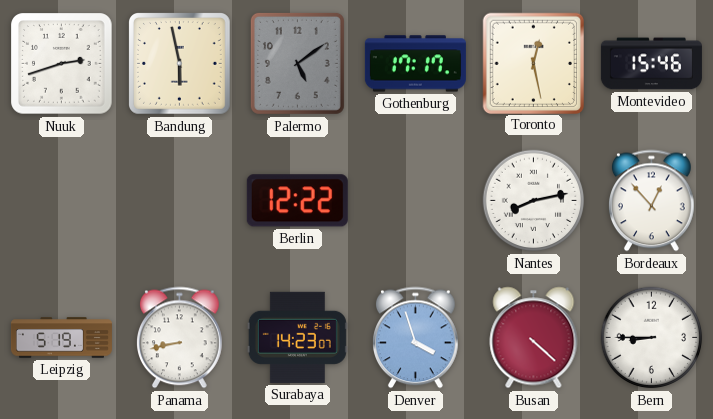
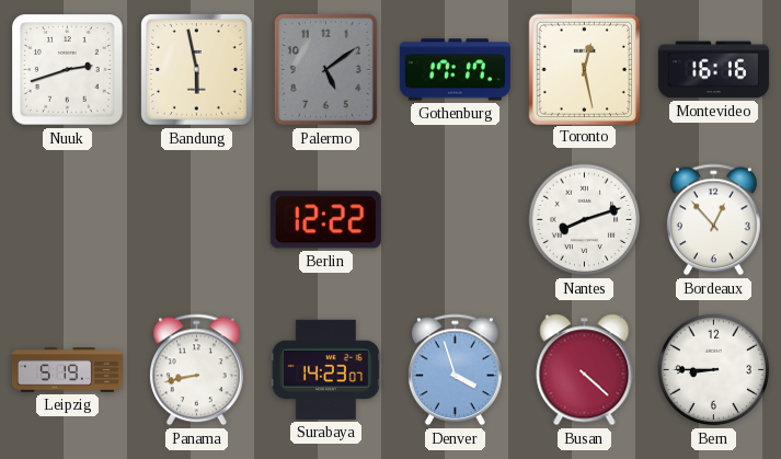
Montevideo: 15:46 -> 16:16
Nantes: 8:13 -> 8:12
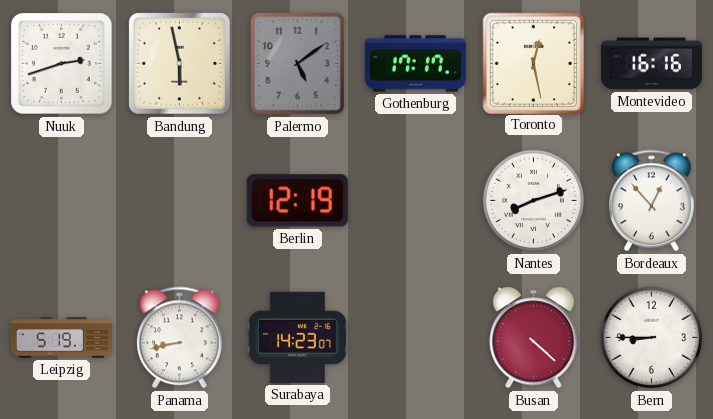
Berlin: 12:22 -> 12:19
Denver: 3:57 -> none
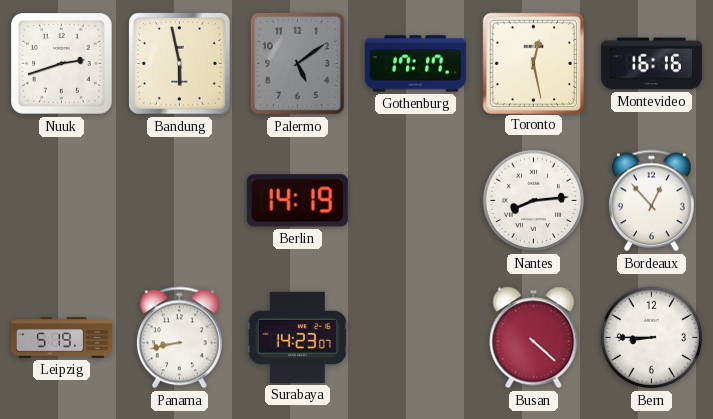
Berlin: 12:19 -> 14:19
Nantes: 8:12 -> 8:14
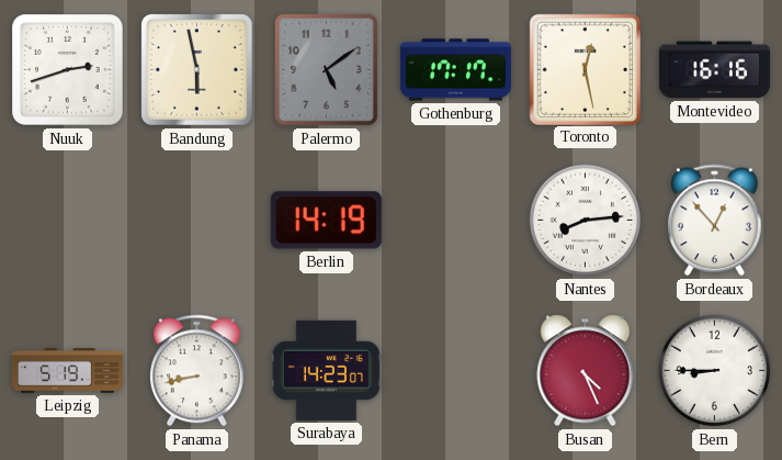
Busan: 4:22 -> 4:26
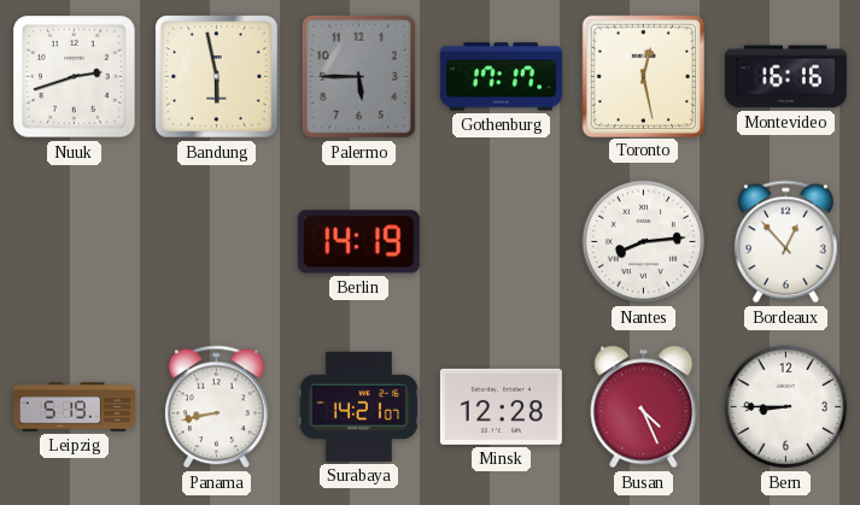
Palermo: 5:09 -> 5:45
Surabaya: 14:23 -> 14:21
Minsk: none -> 12:28
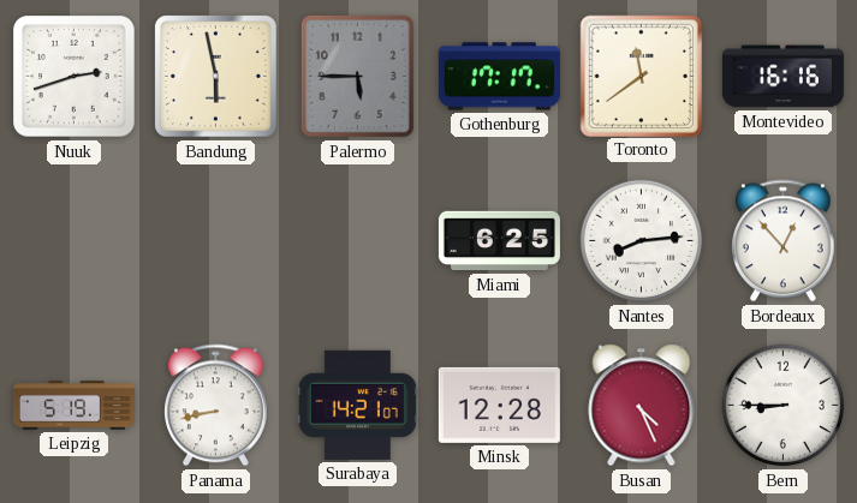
Toronto: 12:28 -> 11:39
Berlin: 14:19 -> none
Miami: none -> 6:25
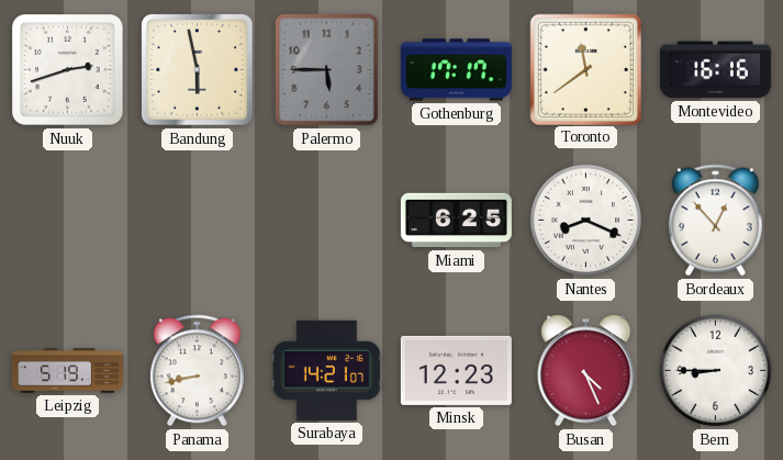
Nantes: 8:14 -> 8:19
Minsk: 12:28 -> 12:23
